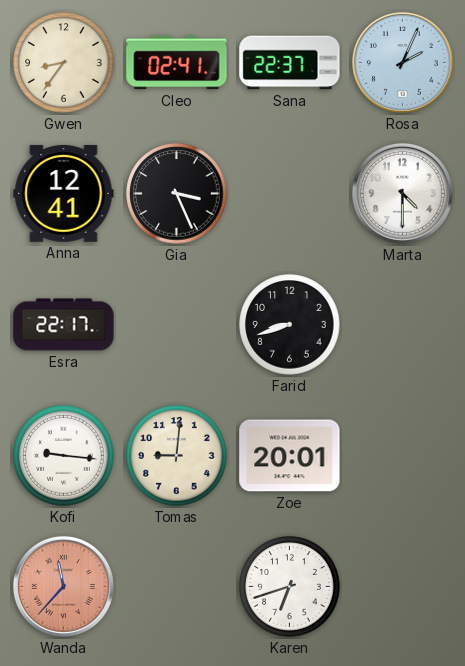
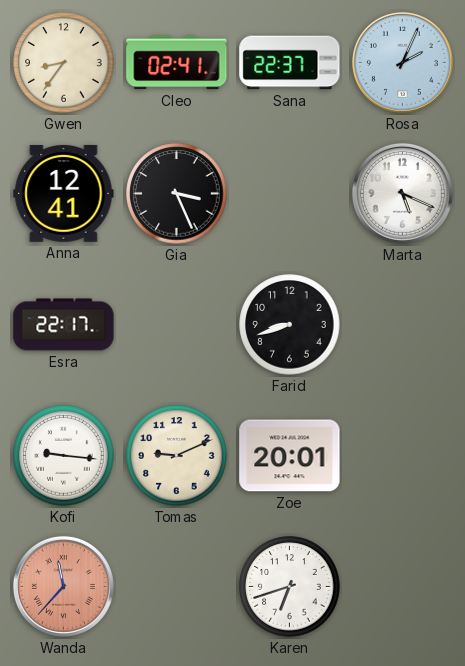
Marta: 4:30 -> 5:19
Tomas: 9:01 -> 9:11
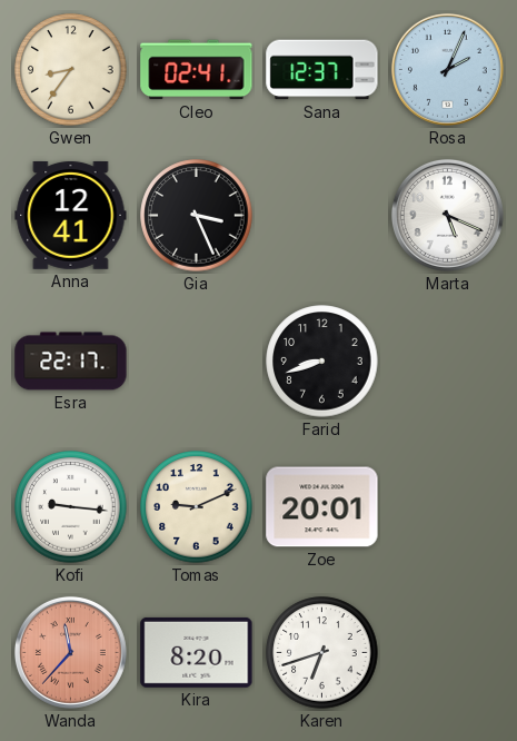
Sana: 22:37 -> 12:37
Kira: none -> 8:20
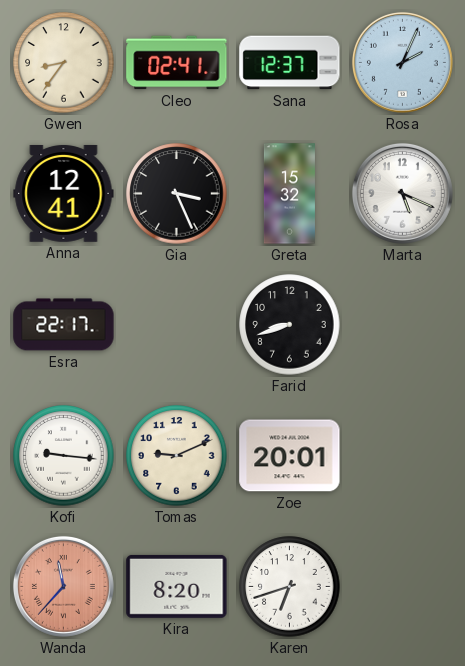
Greta: none -> 15:32
